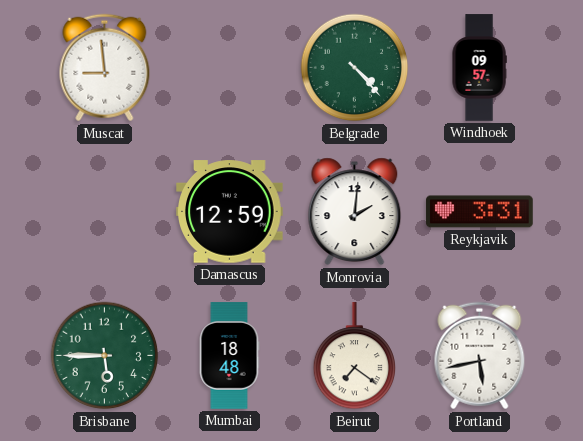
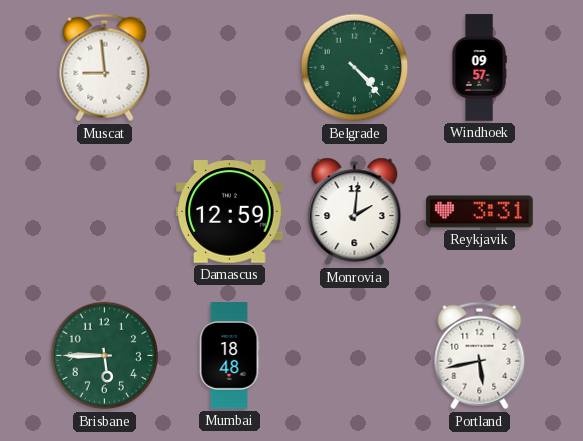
Beirut: 7:21 -> none
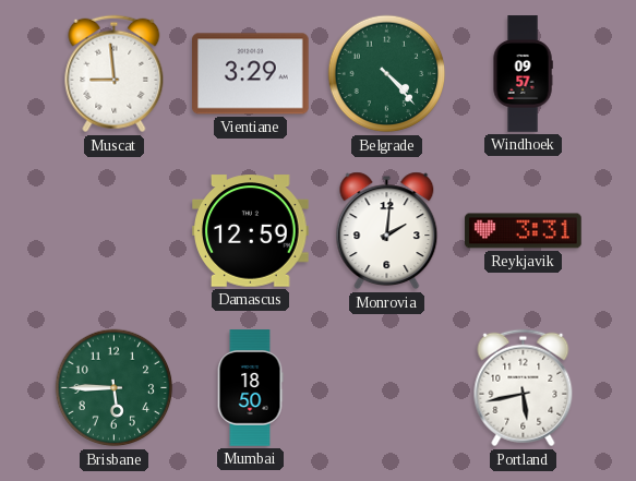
Vientiane: none -> 3:29
Mumbai: 18:48 -> 18:50
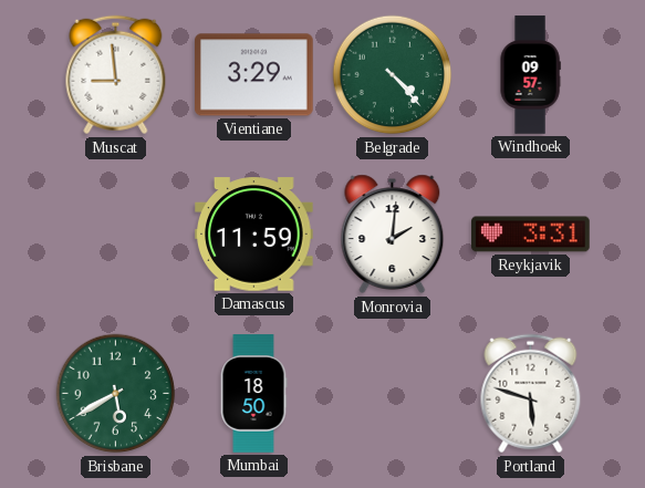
Damascus: 12:59 -> 11:59
Brisbane: 5:45 -> 5:40
Portland: 5:43 -> 5:48
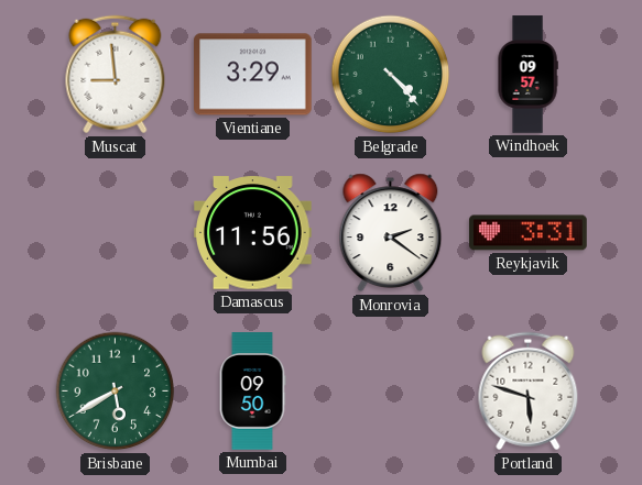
Damascus: 11:59 -> 11:56
Monrovia: 2:01 -> 2:21
Mumbai: 18:50 -> 09:50
